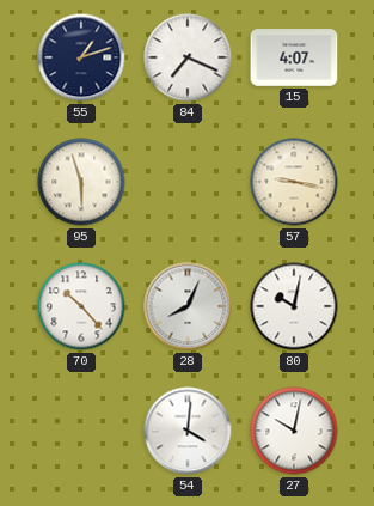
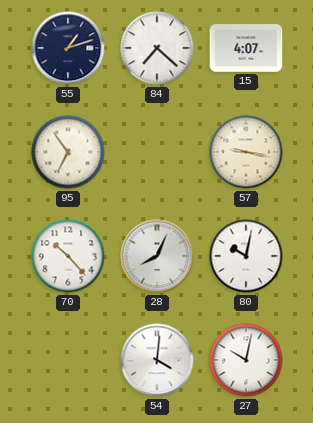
84: 7:19 -> 7:22
95: 5:57 -> 6:54
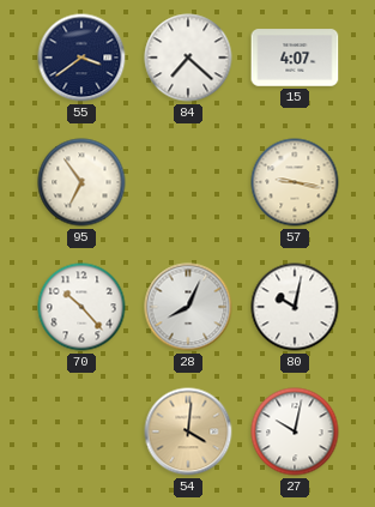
55: 1:12 -> 3:39
54 dial: white -> champagne
